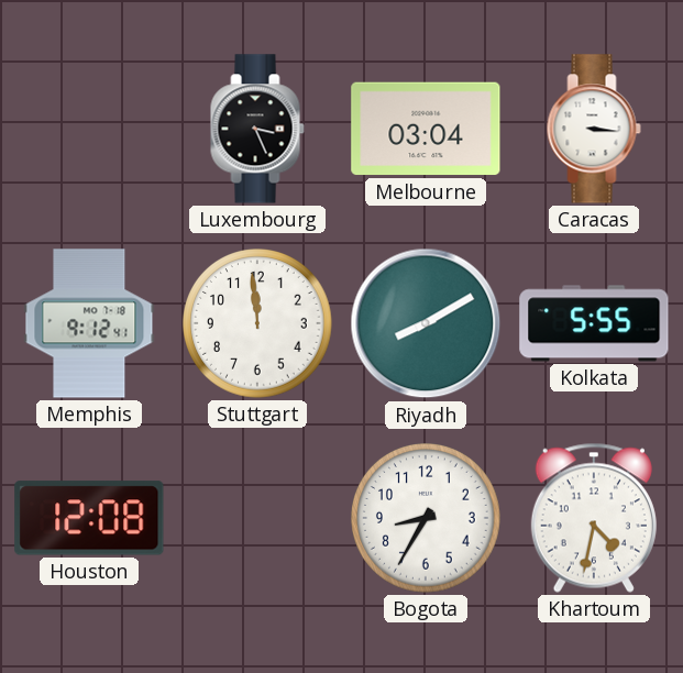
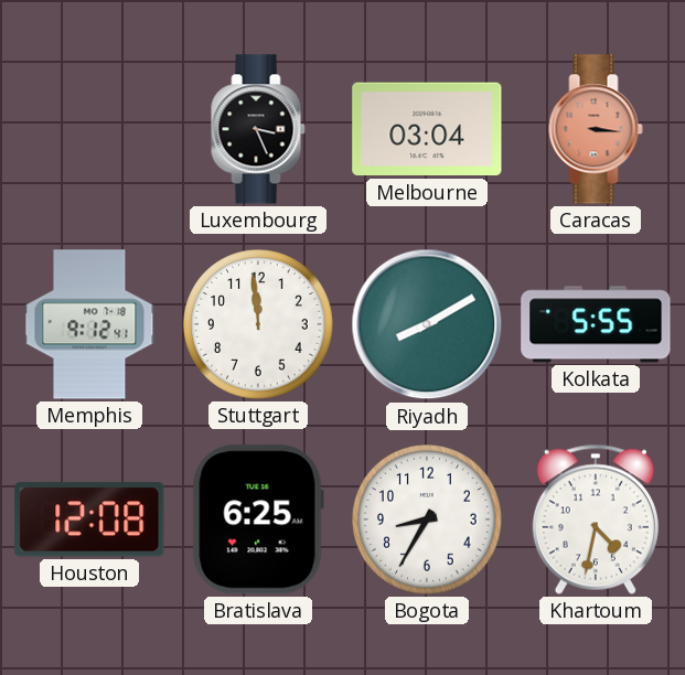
Caracas dial: white -> salmon
Bratislava: none -> 6:25
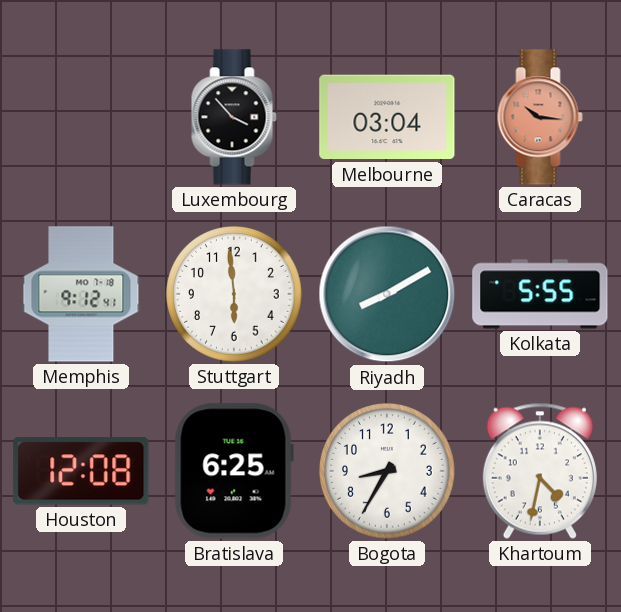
Luxembourg: 3:26 -> 3:53
Caracas: 3:16 -> 10:16
Stuttgart: 11:59 -> 5:59
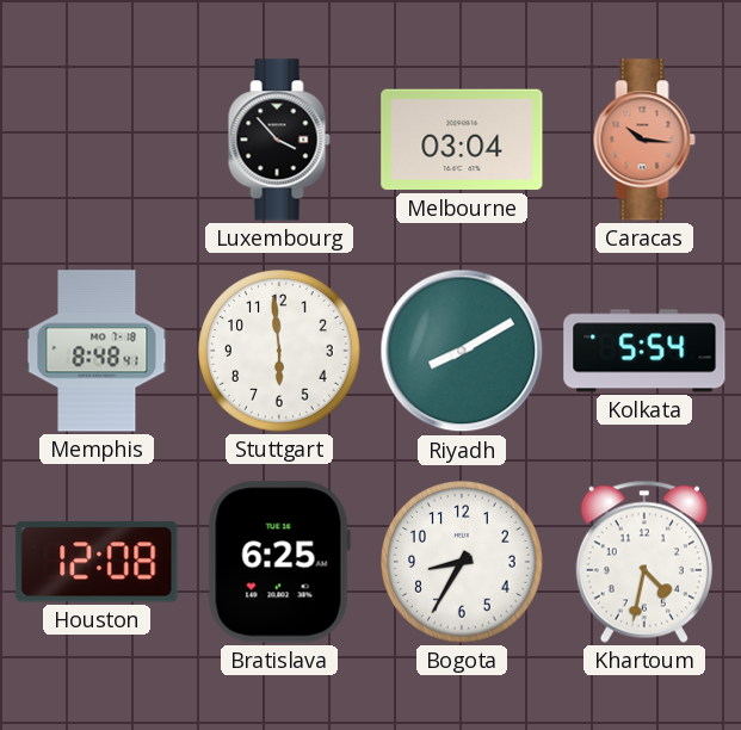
Memphis: 9:12 -> 8:48
Kolkata: 5:55 -> 5:54
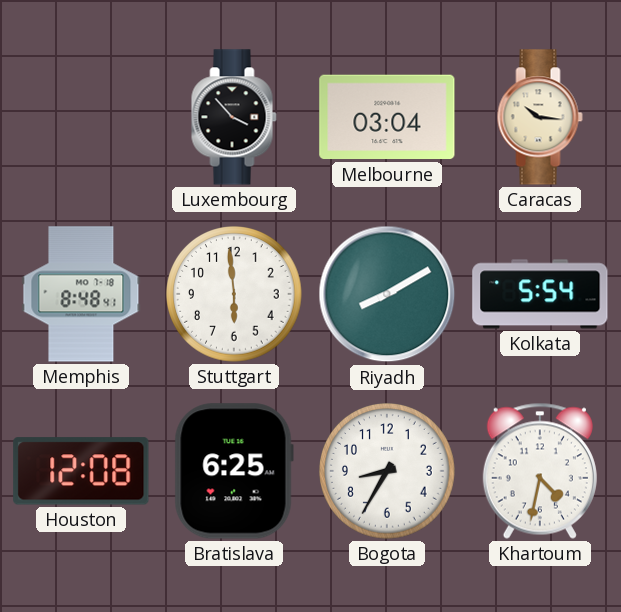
Caracas dial: salmon -> cream
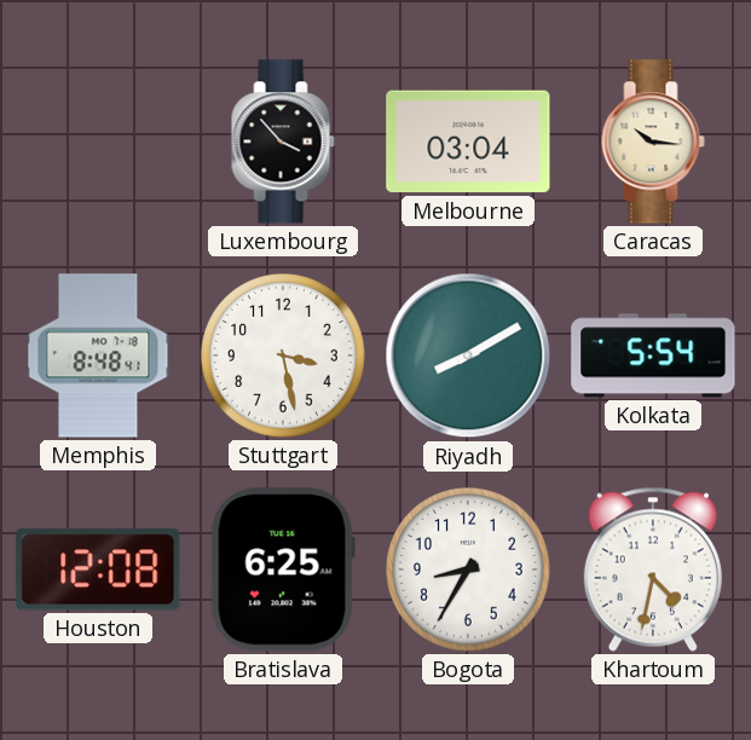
Stuttgart: 5:59 -> 3:28
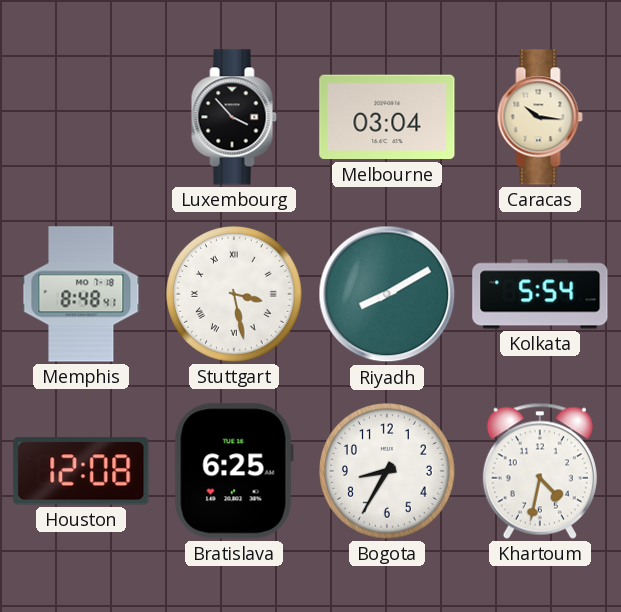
Stuttgart numerals: Arabic -> Roman
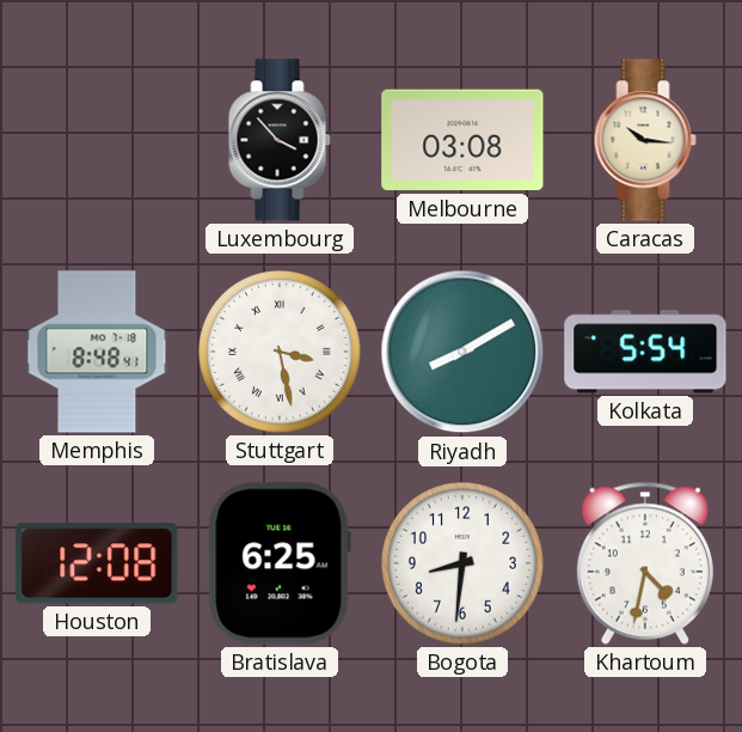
Melbourne: 03:04 -> 03:08
Bogota: 8:35 -> 8:31
